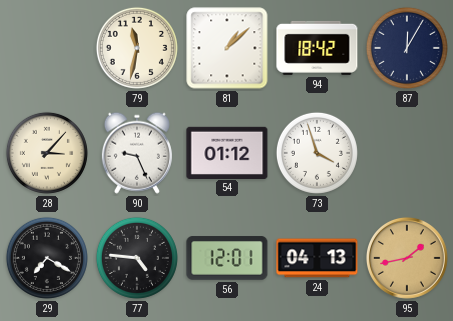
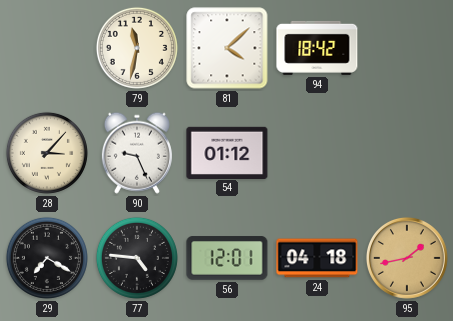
81: 1:08 -> 4:08
87: 12:05 -> none
73: 3:57 -> none
24: 04:13 -> 04:18
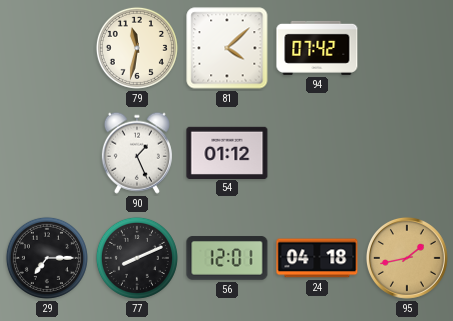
94: 18:42 -> 07:42
28: 3:07 -> none
90: 9:26 -> 1:26
29: 7:20 -> 7:15
77: 4:46 -> 8:11
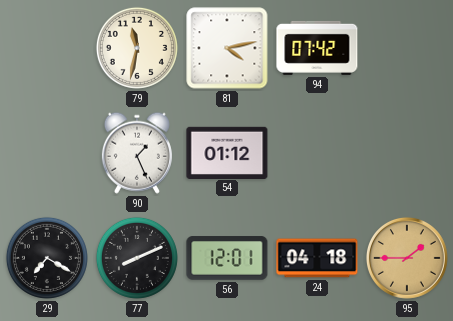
81: 4:08 -> 4:13
29: 7:15 -> 7:20
95: 1:43 -> 1:45
